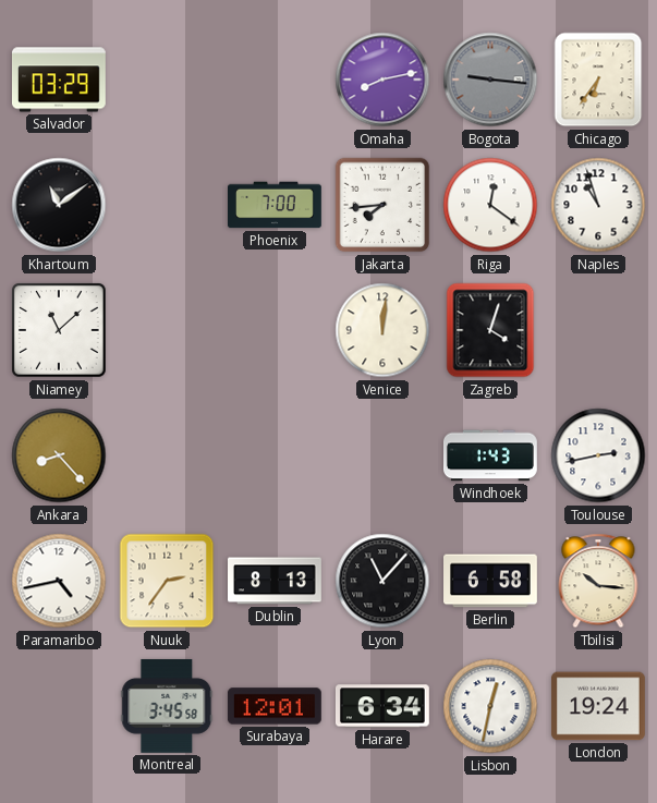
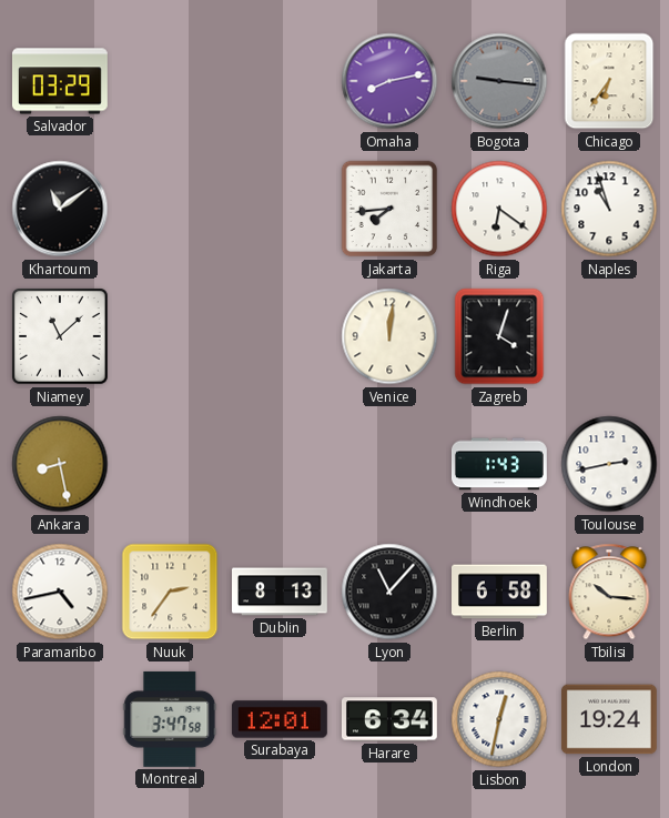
Phoenix: 7:00 -> none
Riga: 12:21 -> 6:21
Ankara: 8:23 -> 8:28
Montreal: 3:45 -> 3:47
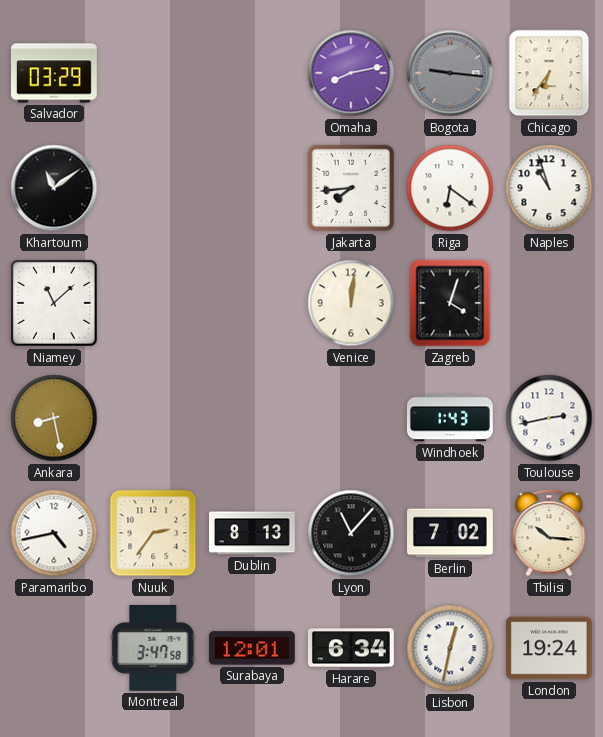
Berlin: 6:58 -> 7:02
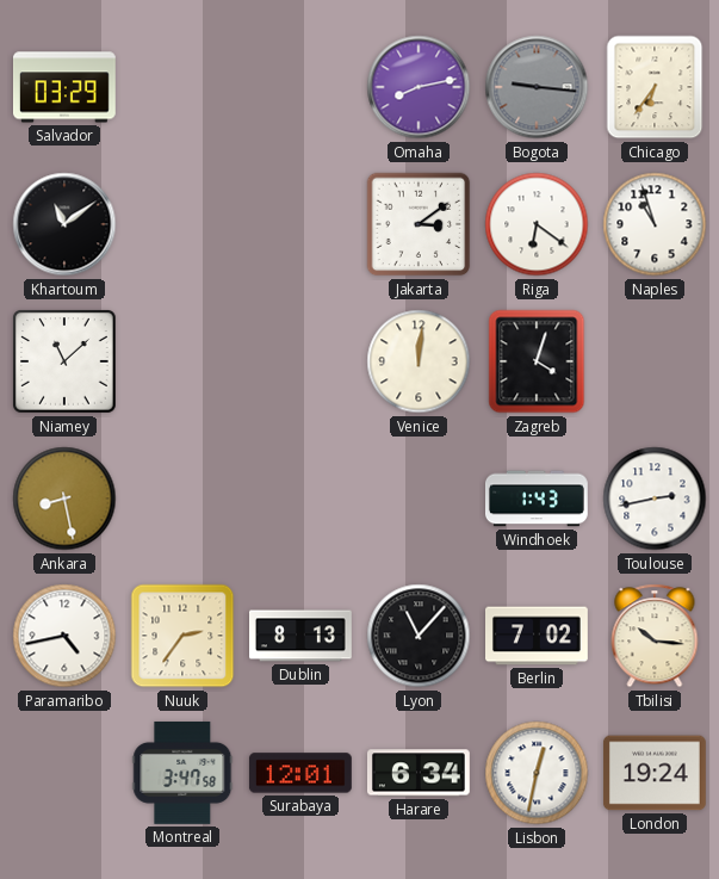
Jakarta: 7:44 -> 3:09
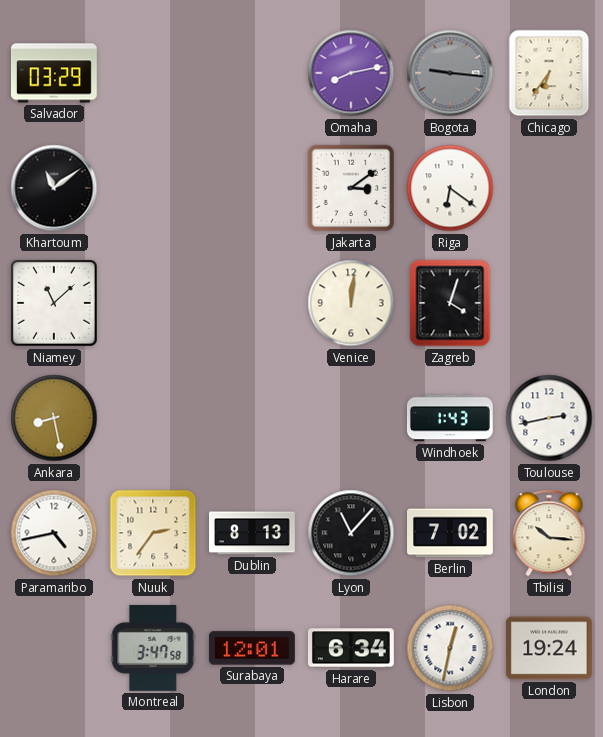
Naples: 10:57 -> none
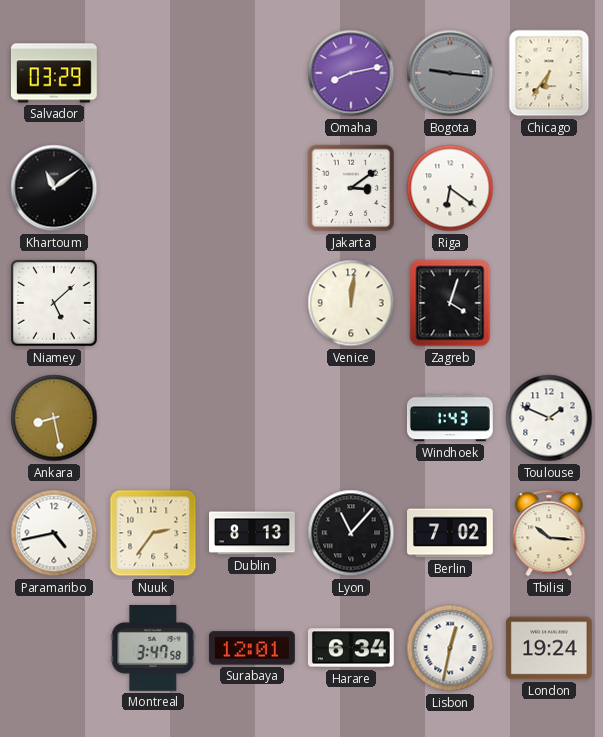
Niamey: 11:08 -> 5:08
Toulouse: 2:43 -> 1:49
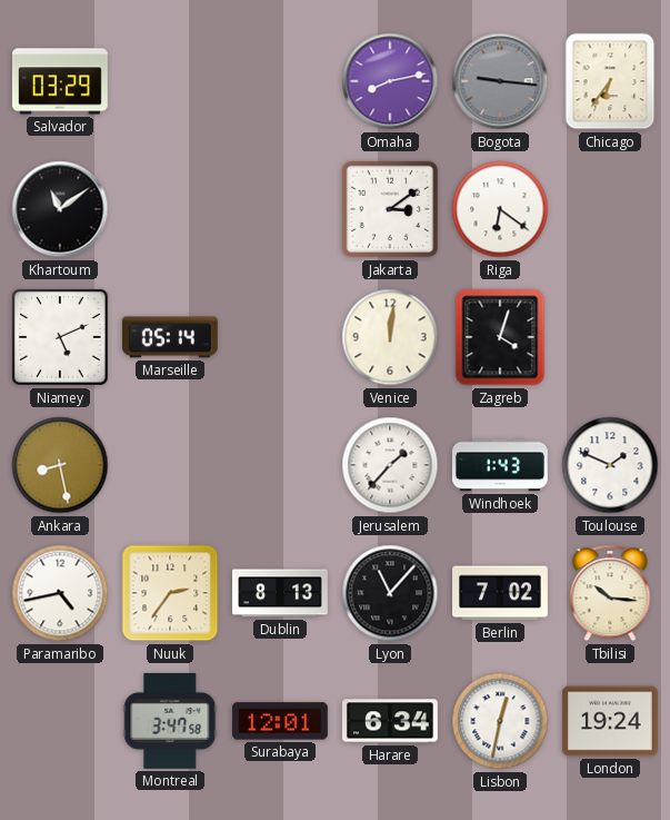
Niamey: 5:08 -> 5:11
Marseille: none -> 05:14
Jerusalem: none -> 1:37
